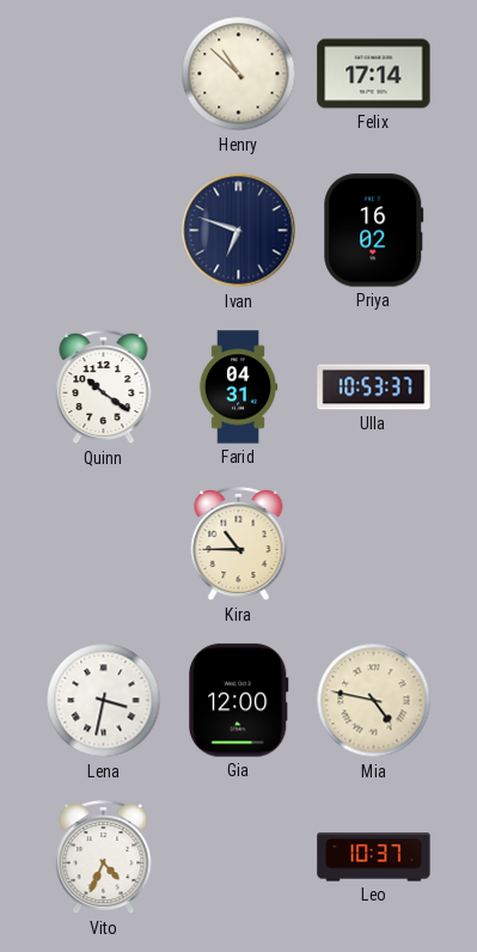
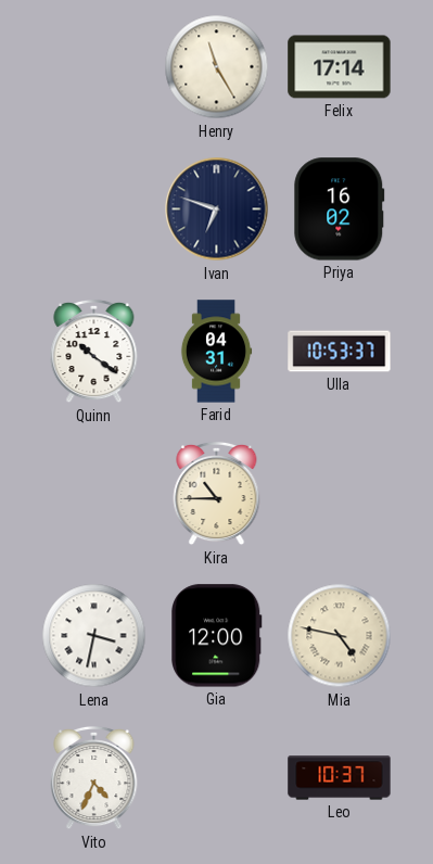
Henry: 10:52 -> 11:25
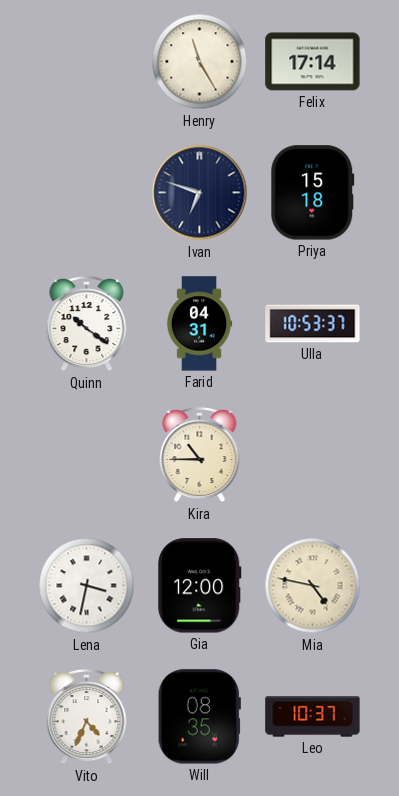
Priya: 16:02 -> 15:18
Will: none -> 08:35
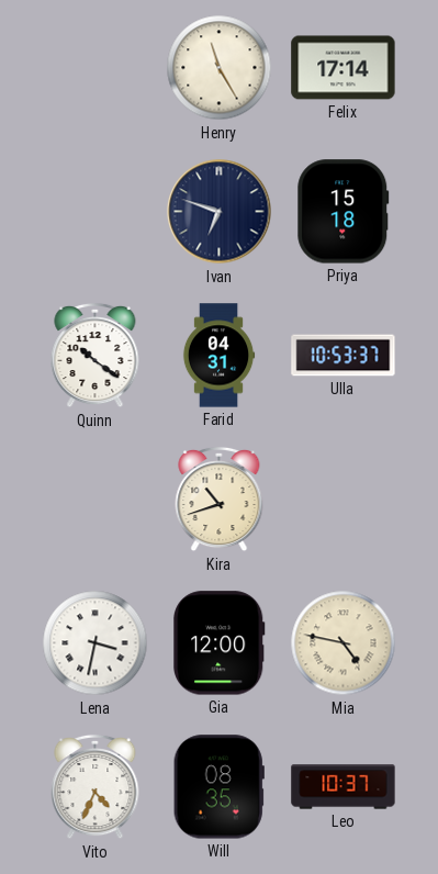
Kira: 10:45 -> 10:42
